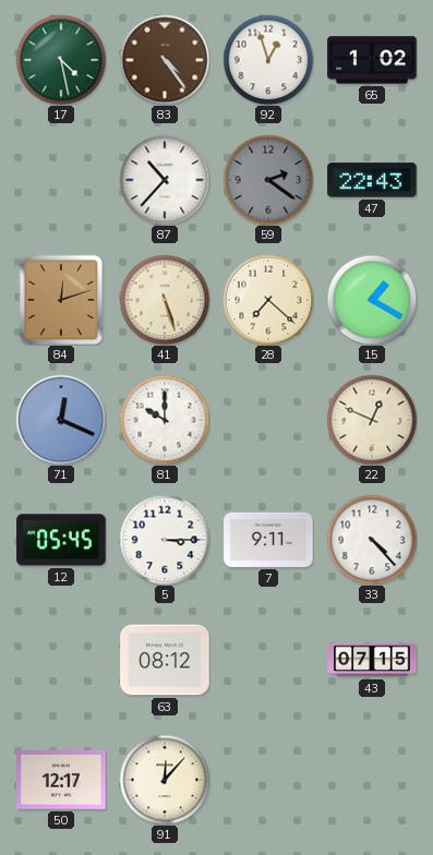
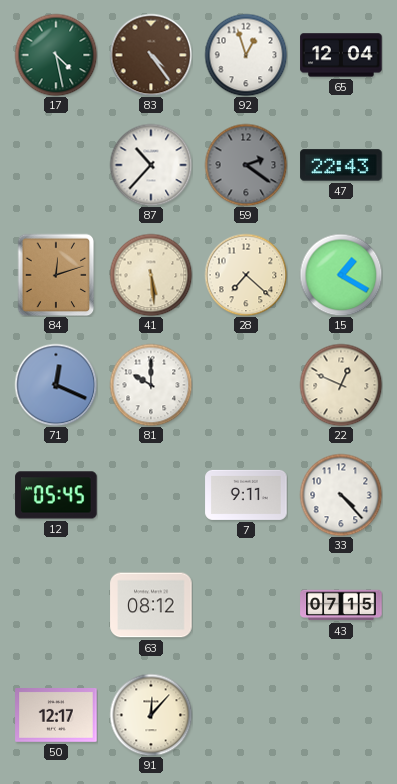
65: 1:02 -> 12:04
41: 5:27 -> 5:29
5: 3:15 -> none
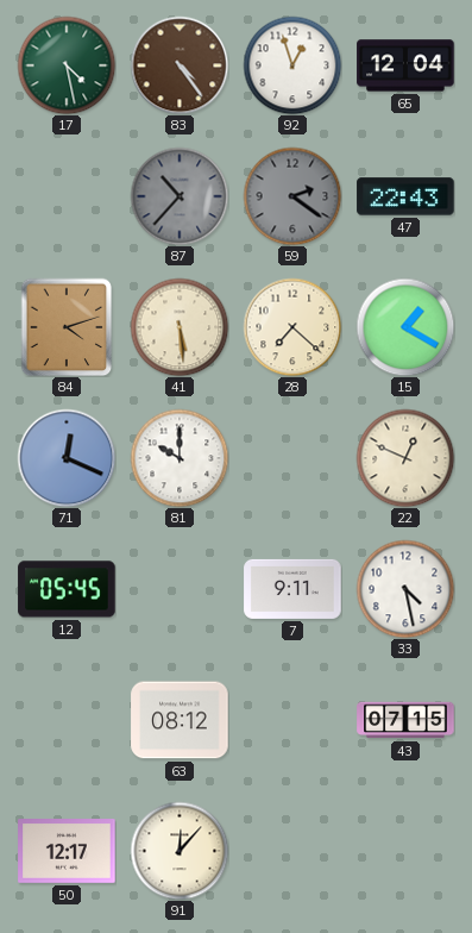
87 dial: white -> grey
84: 12:12 -> 4:12
33: 4:23 -> 4:28
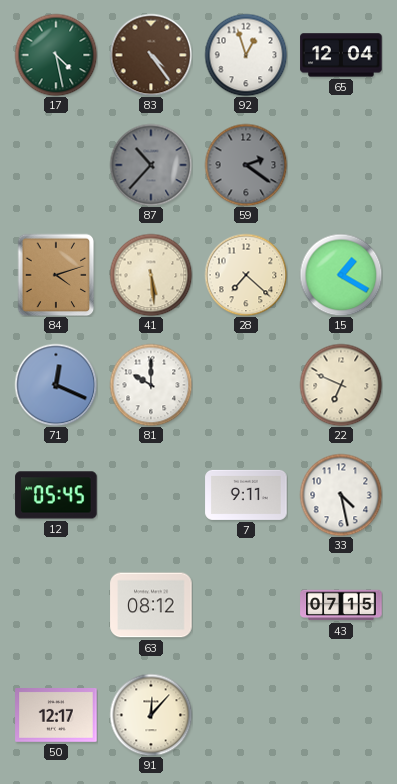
47: 22:43 -> none
22: 12:49 -> 6:49
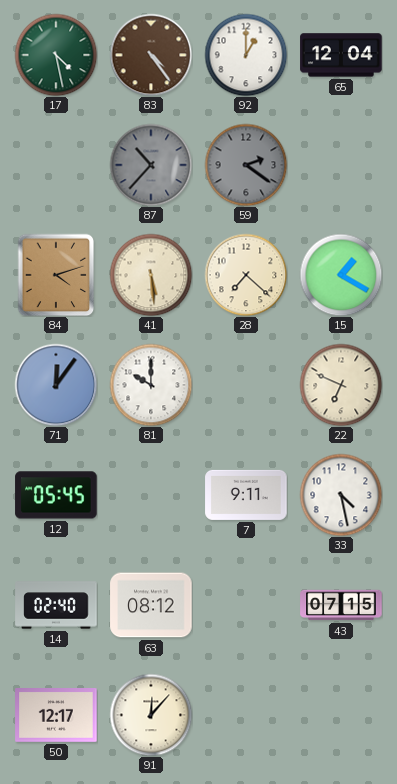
92: 12:57 -> 1:00
71: 12:19 -> 12:06
14: none -> 02:40
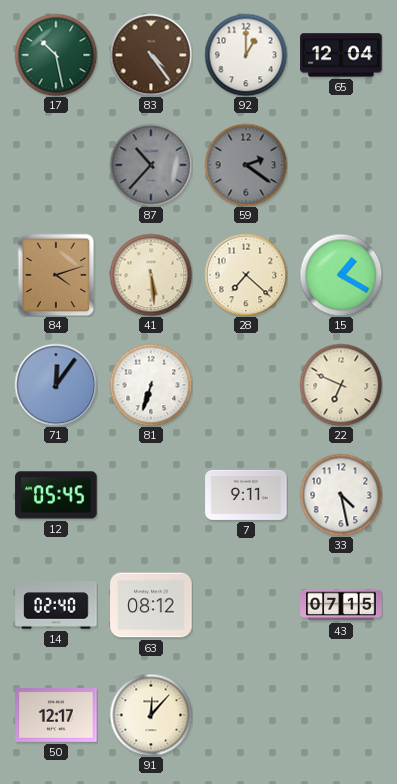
17: 4:28 -> 10:28
81: 10:00 -> 6:33
